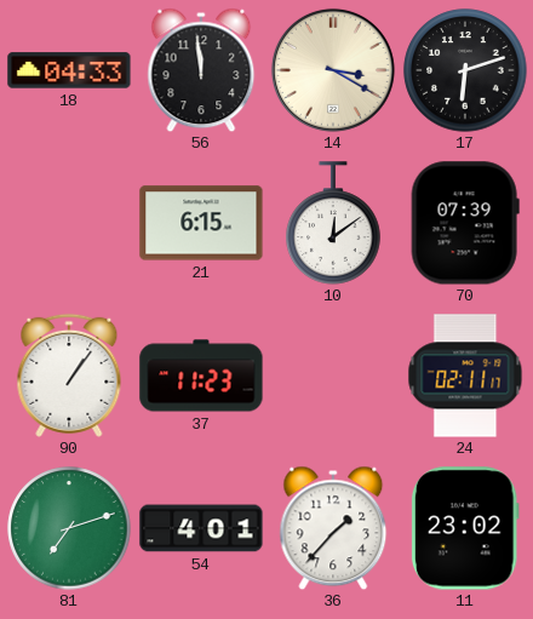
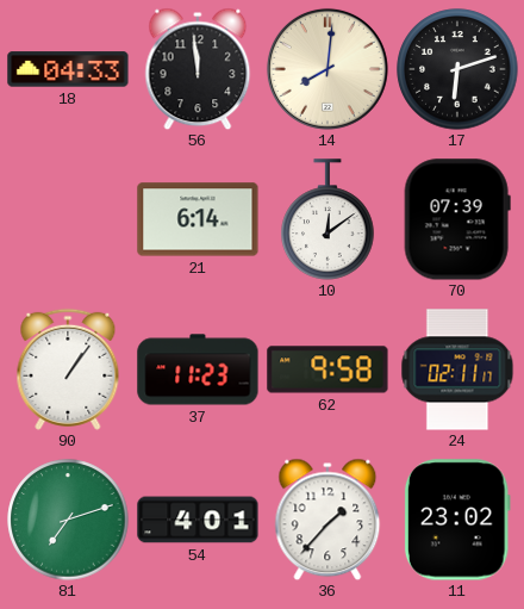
14: 3:20 -> 8:01
21: 6:15 -> 6:14
62: none -> 9:58
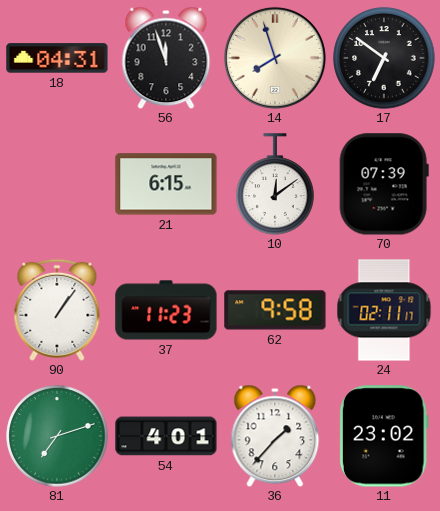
18: 04:33 -> 04:31
56: 11:59 -> 11:57
14: 8:01 -> 7:57
17: 6:12 -> 6:51
21: 6:14 -> 6:15
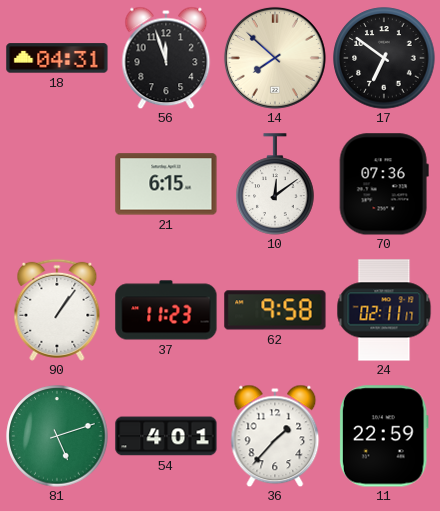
14: 7:57 -> 7:52
70: 07:39 -> 07:36
81: 7:12 -> 5:12
11: 23:02 -> 22:59
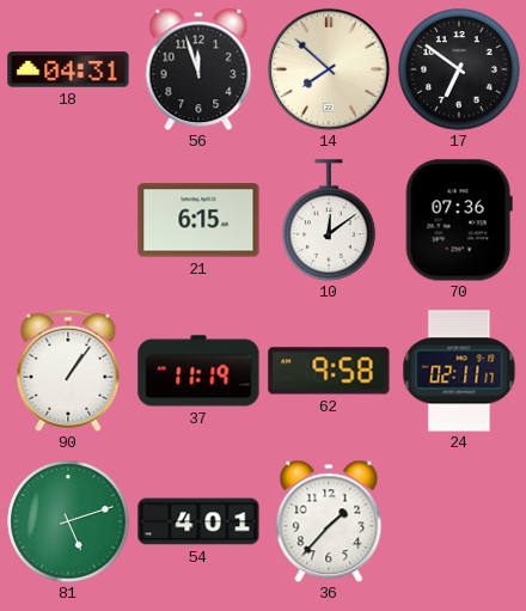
37: 11:23 -> 11:19
11: 22:59 -> none
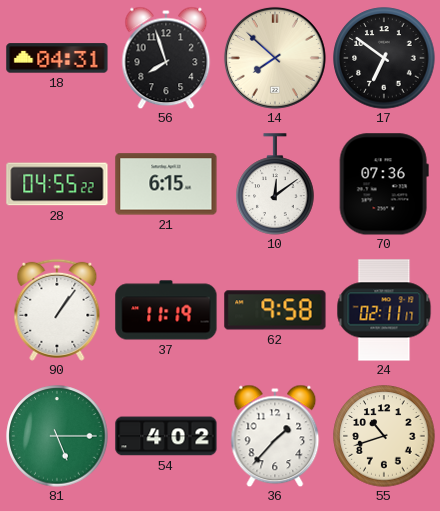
56: 11:57 -> 7:57
28: none -> 04:55
81: 5:12 -> 5:15
54: 4:01 -> 4:02
55: none -> 10:42
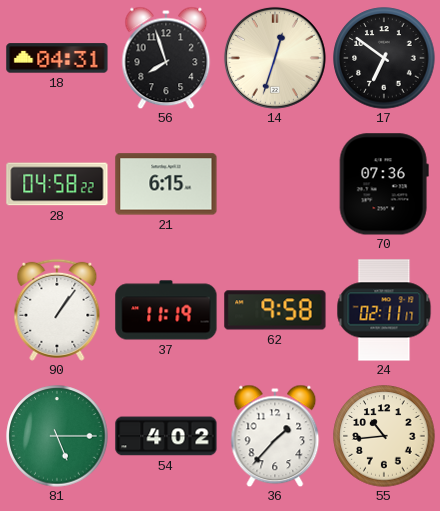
14: 7:52 -> 12:33
28: 04:55 -> 04:58
10: 12:09 -> none
55: 10:42 -> 10:44
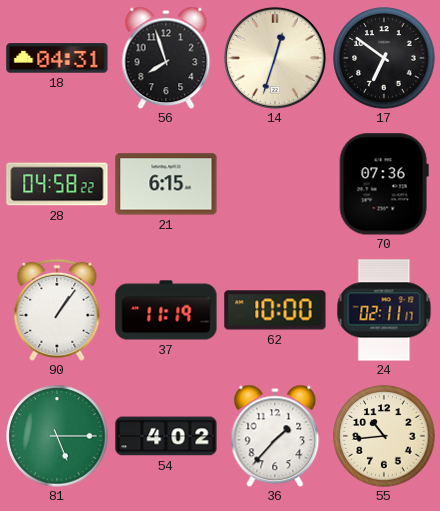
62: 9:58 -> 10:00
